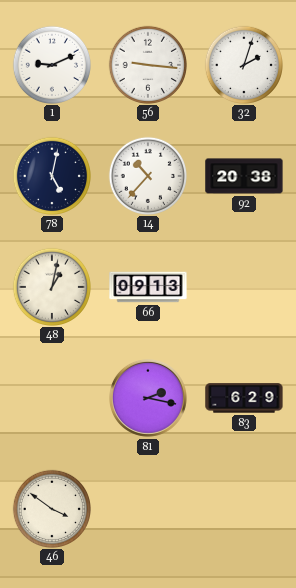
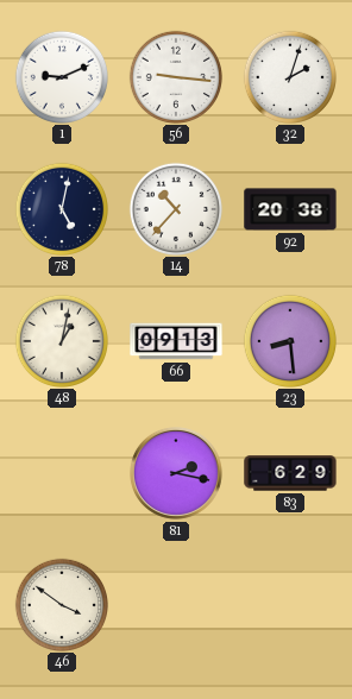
23: none -> 8:29
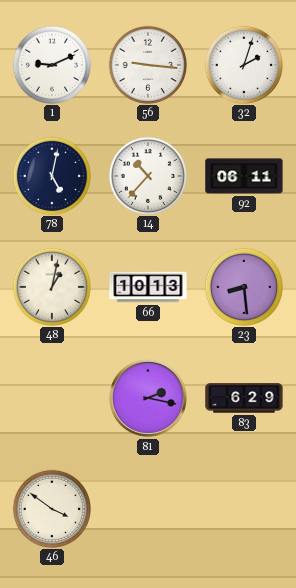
92: 20:38 -> 06:11
66: 09:13 -> 10:13
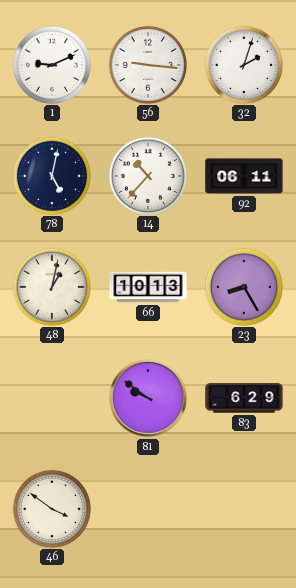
23: 8:29 -> 8:25
81: 2:17 -> 9:51
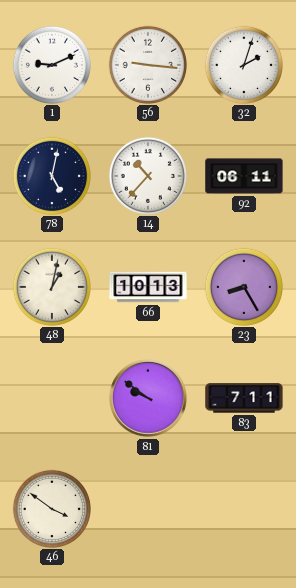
83: 6:29 -> 7:11
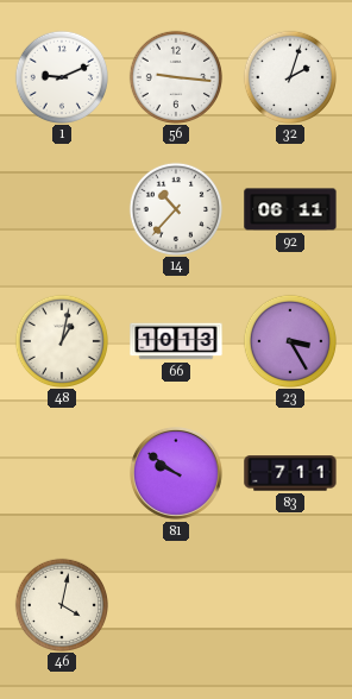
78: 5:02 -> none
23: 8:25 -> 3:25
46: 3:51 -> 4:02
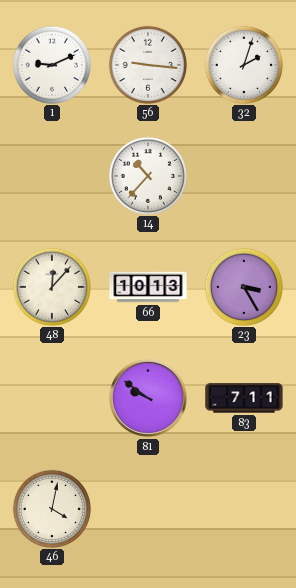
92: 06:11 -> none
48: 1:02 -> 12:07
